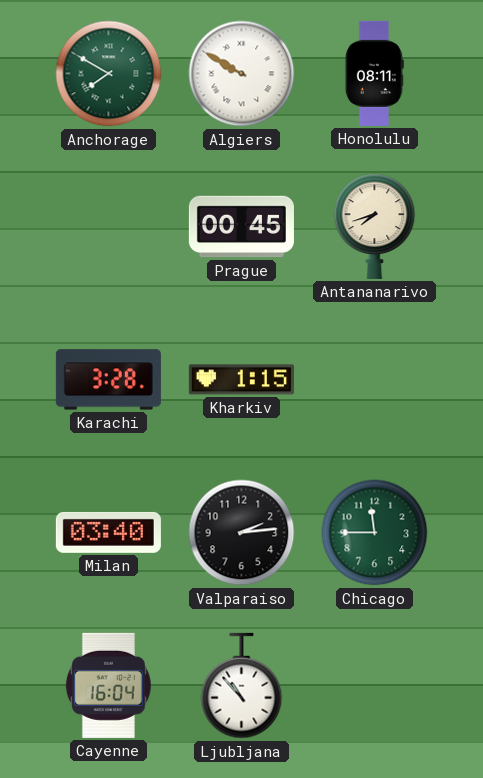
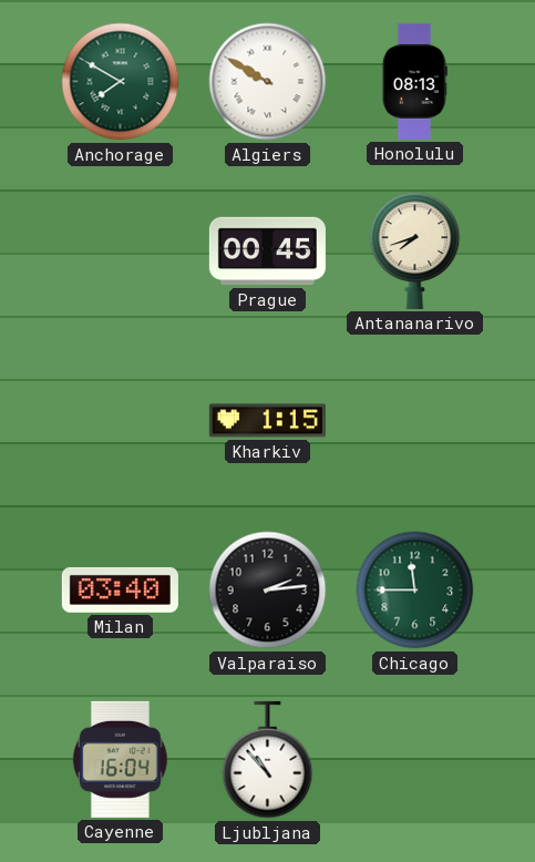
Honolulu: 08:11 -> 08:13
Karachi: 3:28 -> none
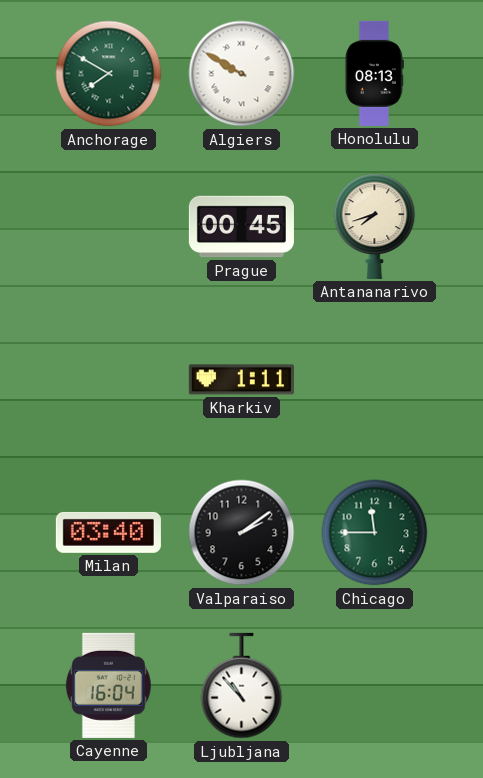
Kharkiv: 1:15 -> 1:11
Valparaiso: 2:14 -> 2:09
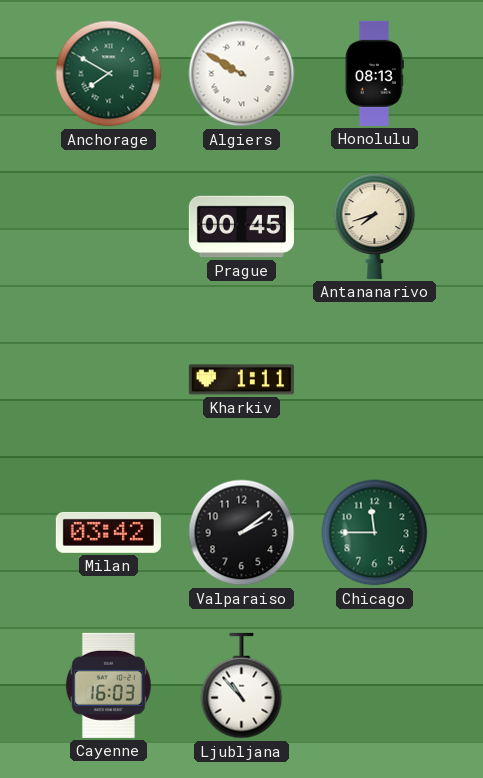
Milan: 03:40 -> 03:42
Cayenne: 16:04 -> 16:03
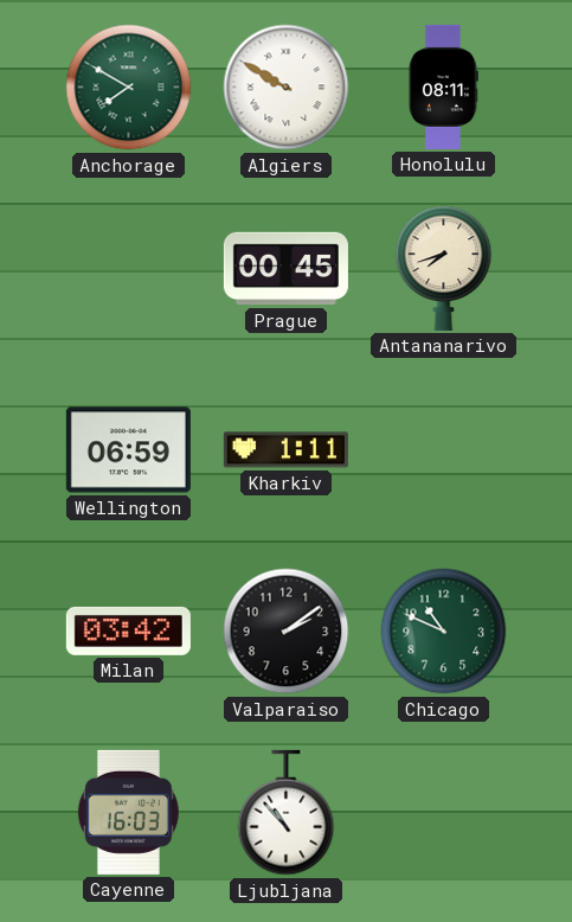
Honolulu: 08:13 -> 08:11
Wellington: none -> 06:59
Chicago: 11:45 -> 10:49
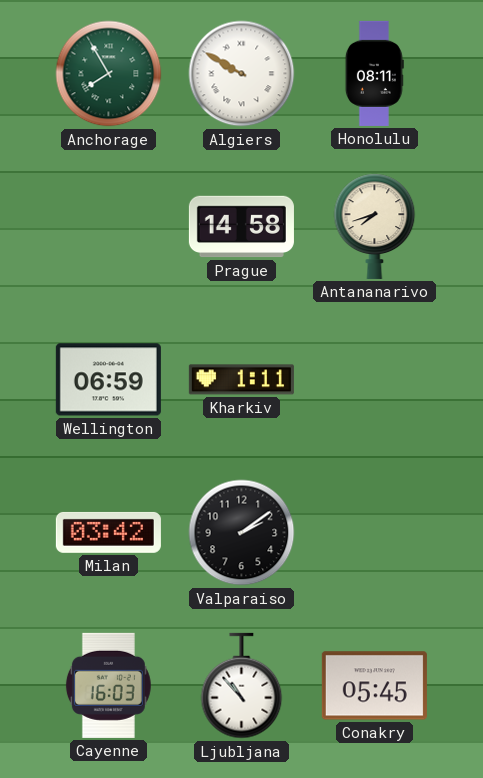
Anchorage: 7:50 -> 7:55
Prague: 00:45 -> 14:58
Chicago: 10:49 -> none
Conakry: none -> 05:45
